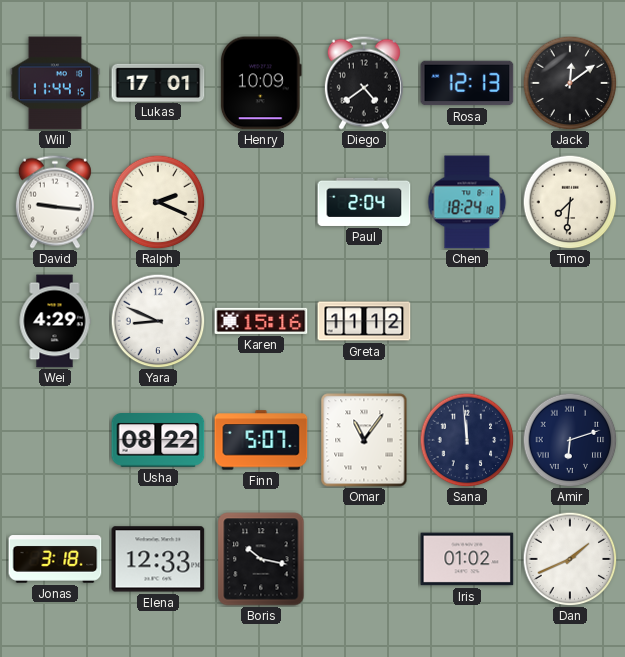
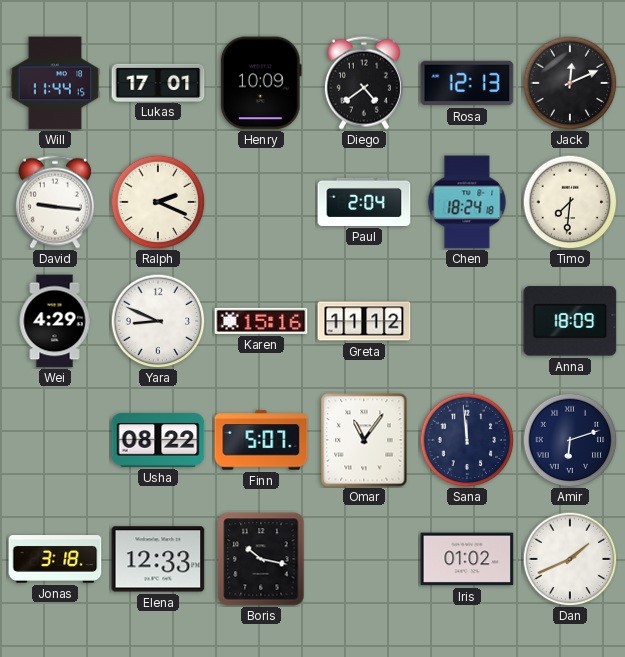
Jack: 12:09 -> 12:11
Anna: none -> 18:09
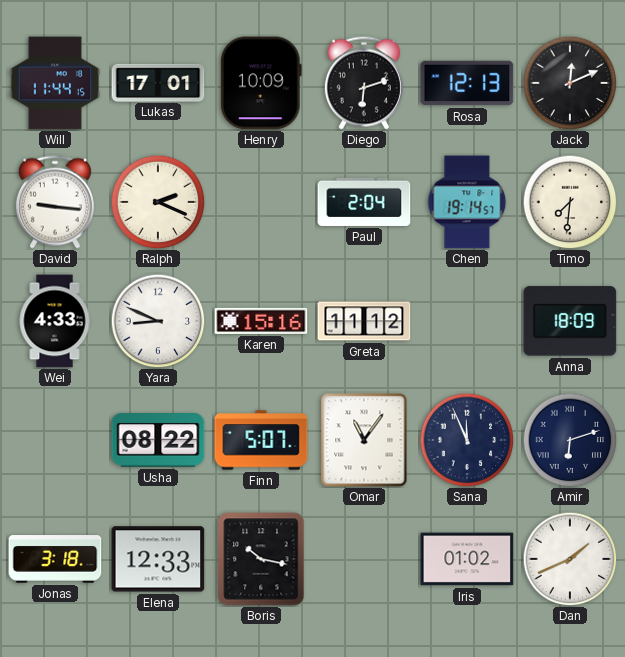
Diego: 4:39 -> 6:12
Chen: 18:24 -> 19:14
Wei: 4:29 -> 4:33
Sana: 11:59 -> 11:56
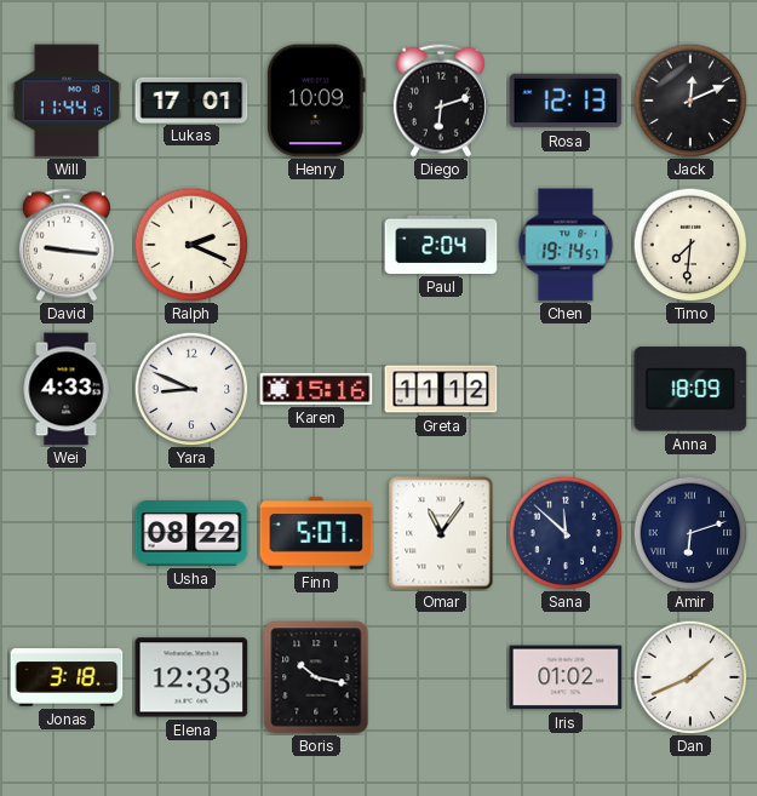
Sana: 11:56 -> 11:52
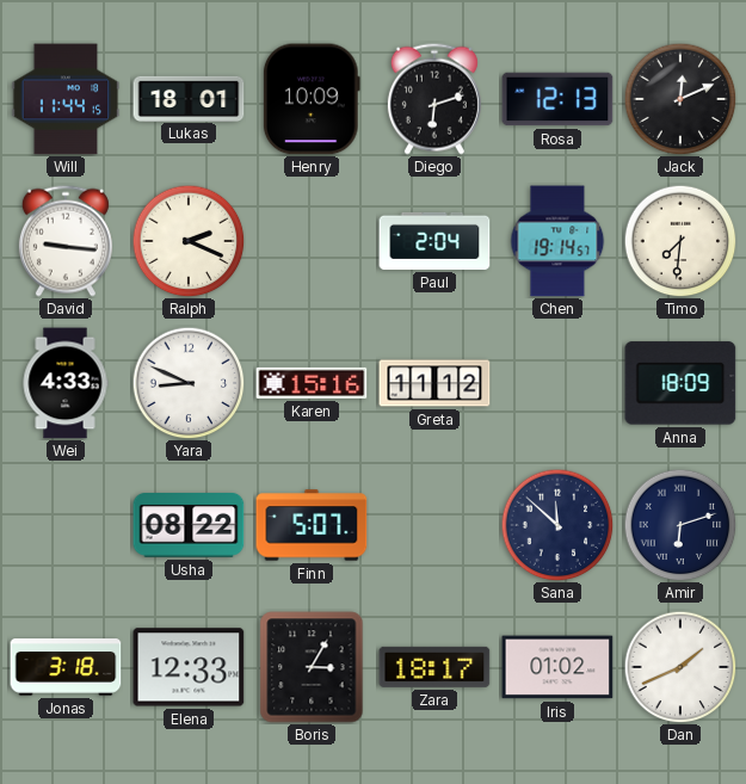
Lukas: 17:01 -> 18:01
Omar: 11:06 -> none
Boris: 10:17 -> 3:05
Zara: none -> 18:17
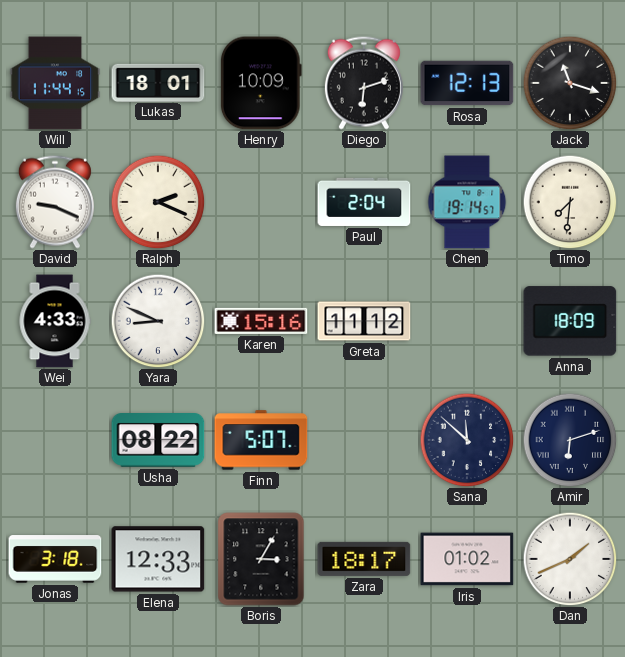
Jack: 12:11 -> 11:18
David: 9:16 -> 9:19
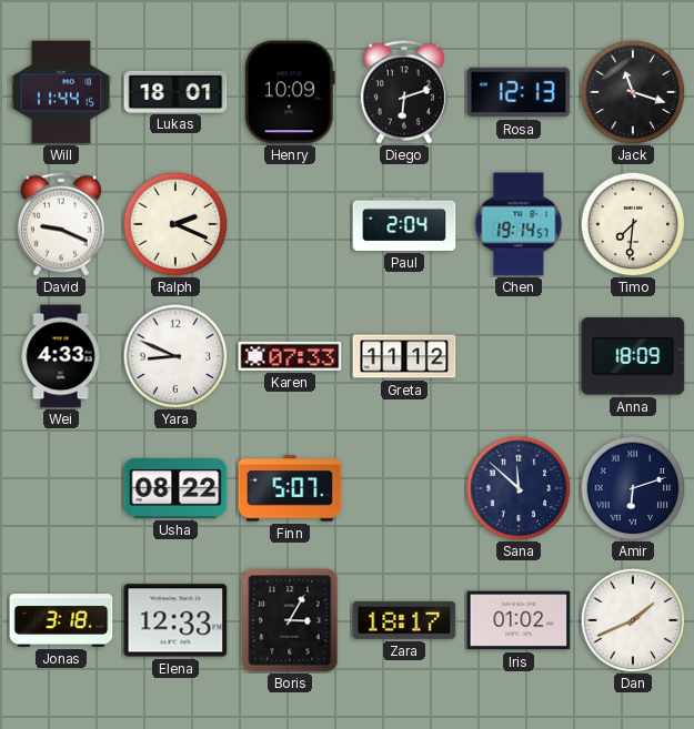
Karen: 15:16 -> 07:33
